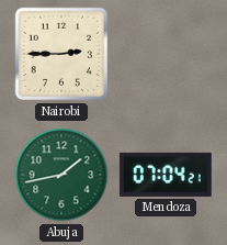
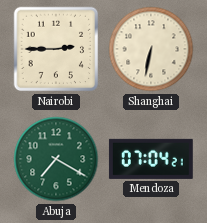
Shanghai: none -> 6:32
Abuja: 1:43 -> 7:20
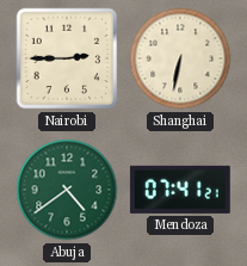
Abuja: 7:20 -> 4:39
Mendoza: 07:04 -> 07:41
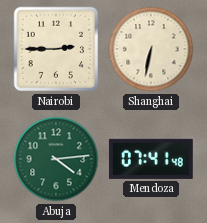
Abuja: 4:39 -> 4:14
Mendoza: 07:41:21 -> 07:41:48
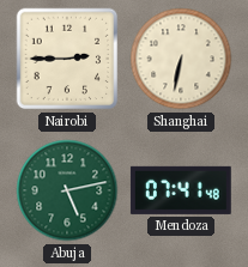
Abuja: 4:14 -> 5:13
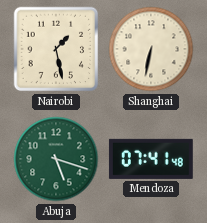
Nairobi: 2:45 -> 1:28
Abuja: 5:13 -> 5:18
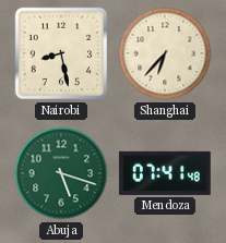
Nairobi: 1:28 -> 8:28
Shanghai: 6:32 -> 6:37
